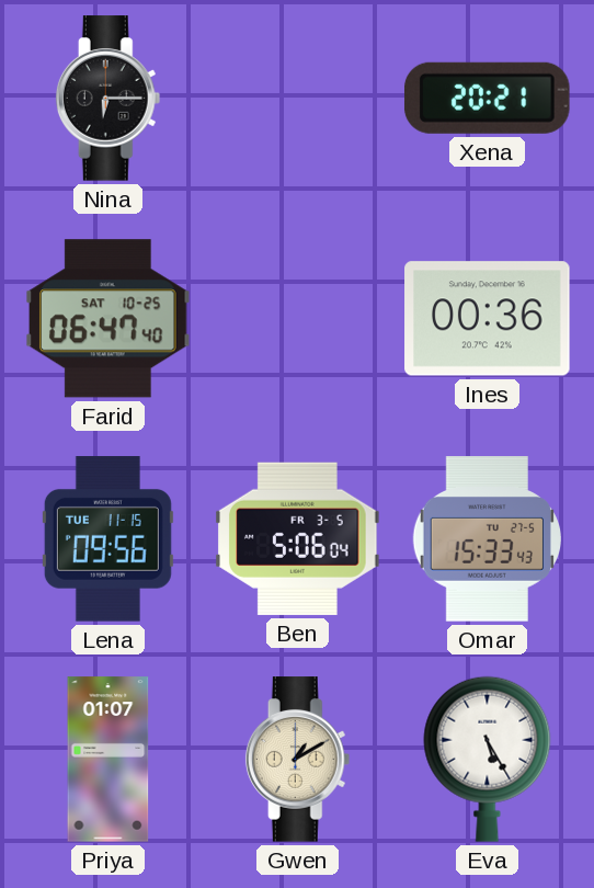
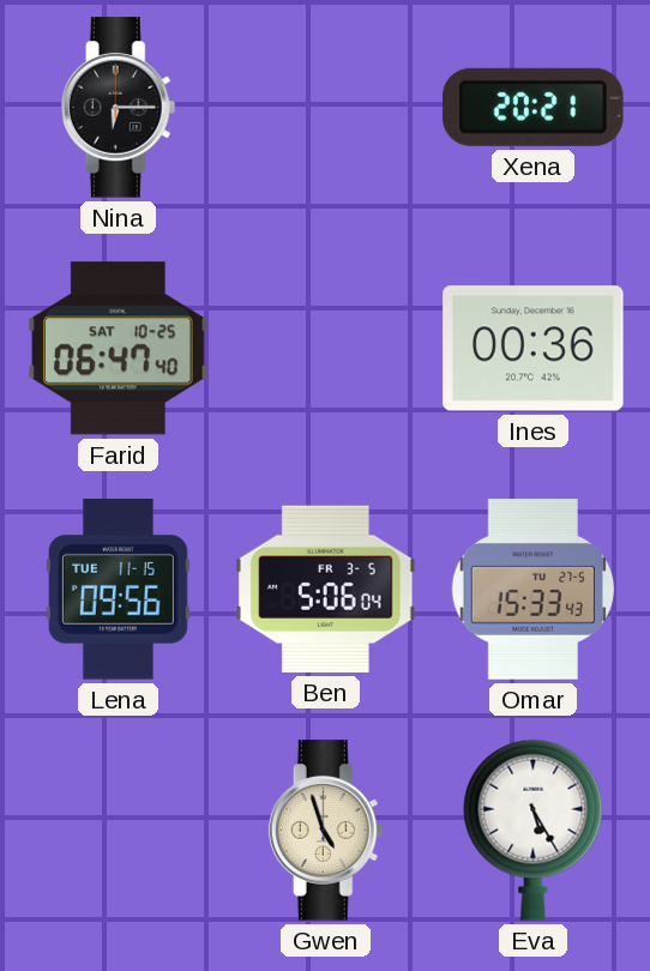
Priya: 01:07 -> none
Gwen: 1:10 -> 4:57
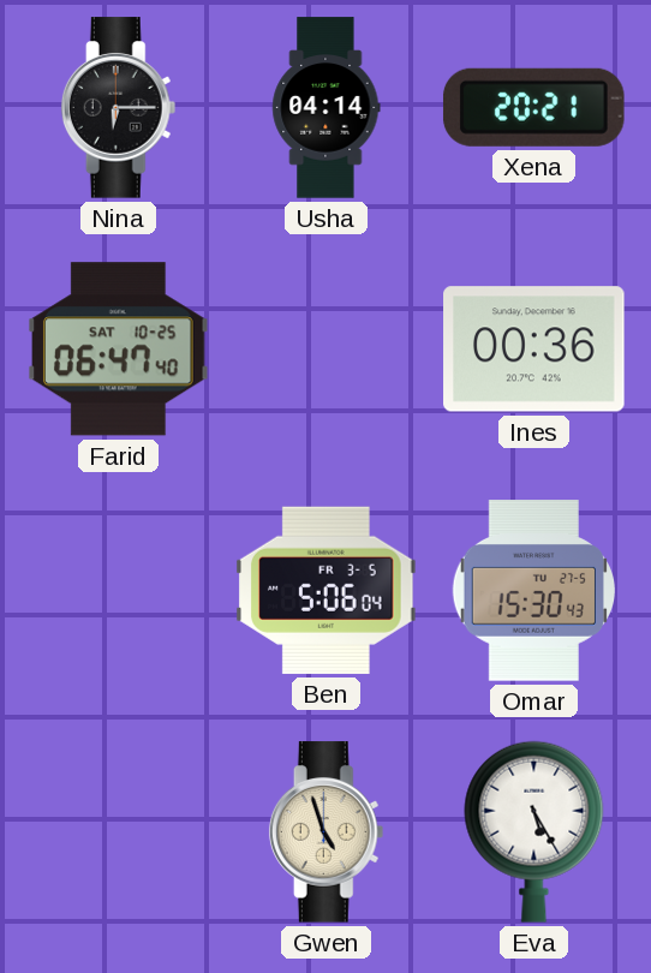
Usha: none -> 04:14
Lena: 09:56 -> none
Omar: 15:33 -> 15:30
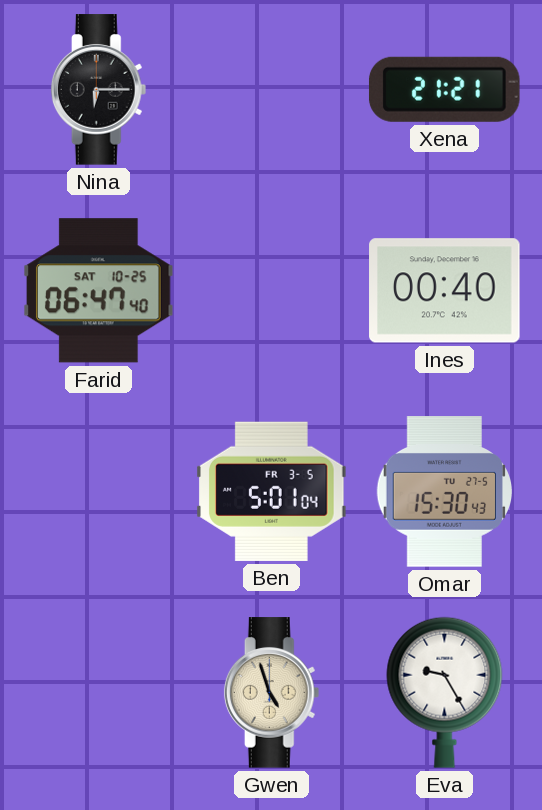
Usha: 04:14 -> none
Xena: 20:21 -> 21:21
Ines: 00:36 -> 00:40
Ben: 5:06 -> 5:01
Eva: 5:25 -> 9:25
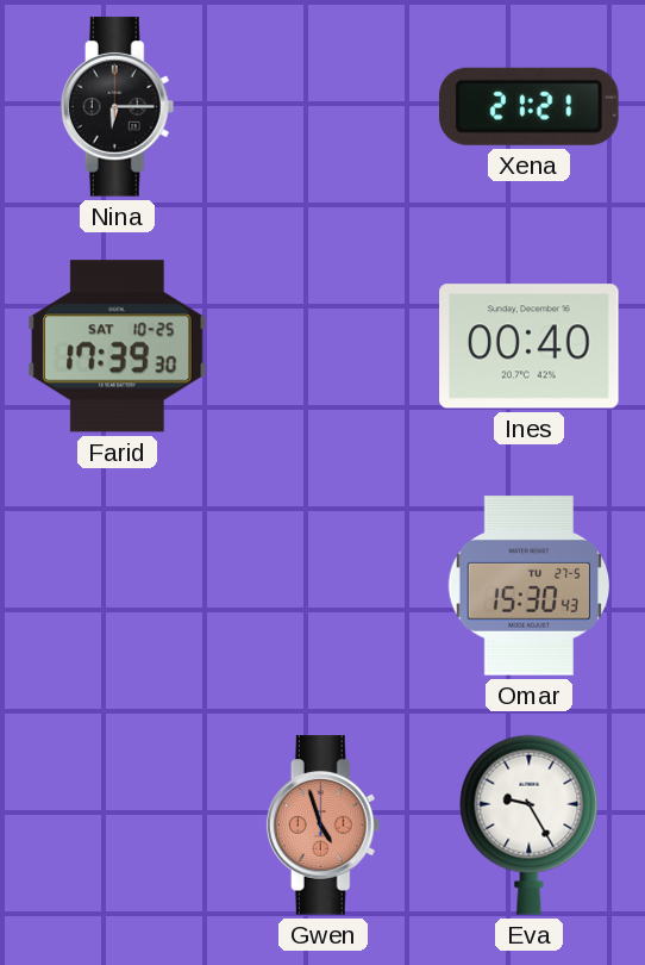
Farid: 06:47 -> 17:39
Ben: 5:01 -> none
Gwen dial: cream -> salmon
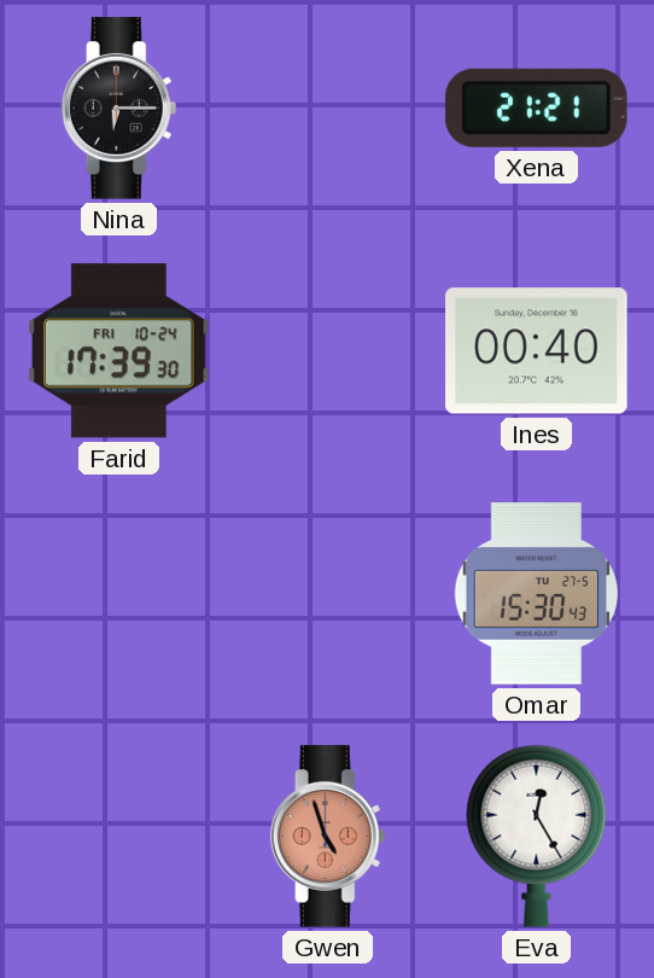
Farid date: SAT 10-25 -> FRI 10-24
Eva: 9:25 -> 12:25
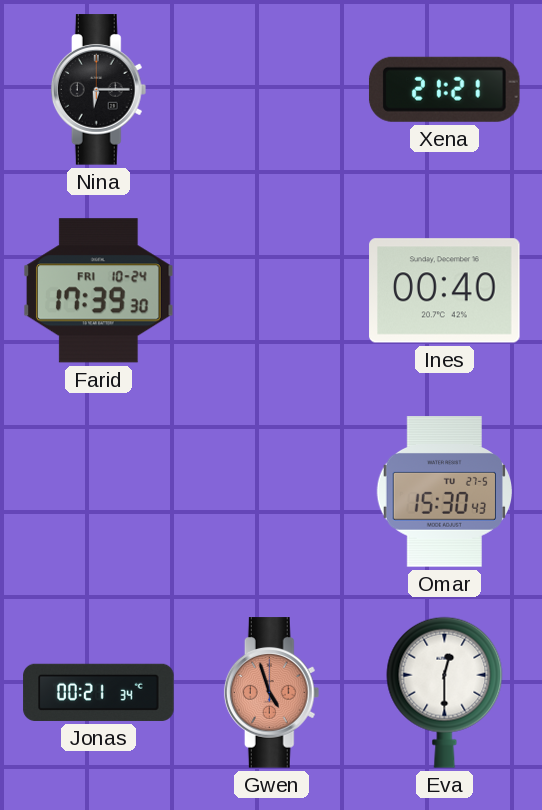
Jonas: none -> 00:21
Eva: 12:25 -> 12:30
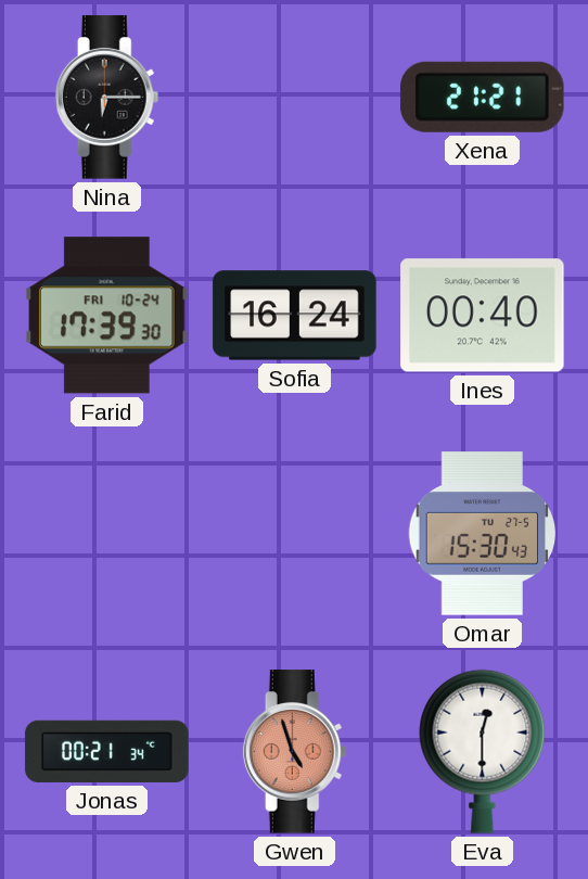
Sofia: none -> 16:24
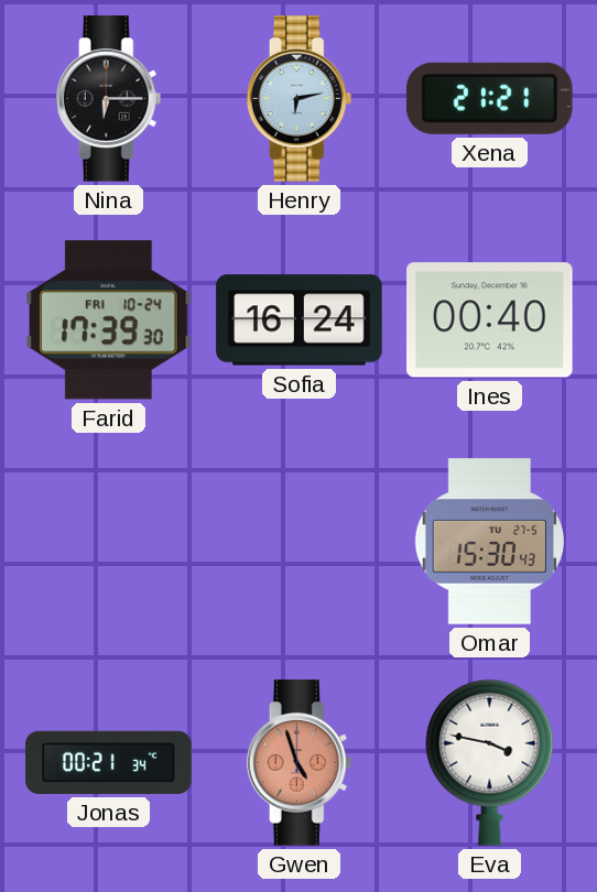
Henry: none -> 6:13
Eva: 12:30 -> 3:47
